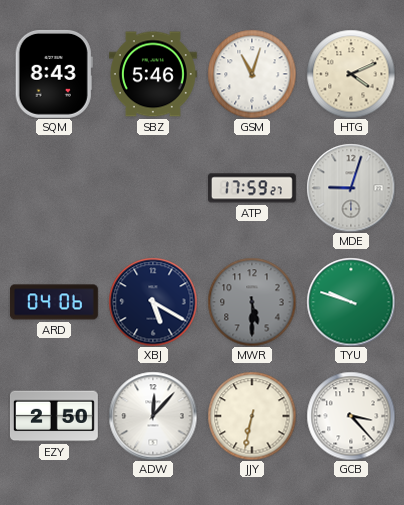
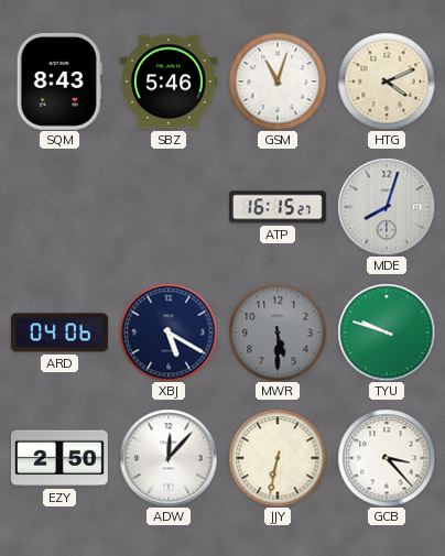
ATP: 17:59 -> 16:15
MDE: 9:03 -> 8:03
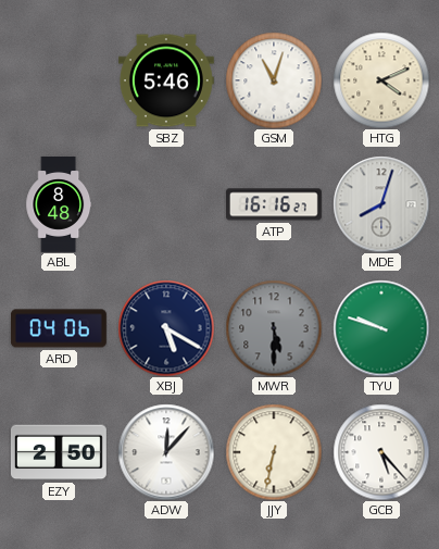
SQM: 8:43 -> none
ABL: none -> 8:48
ATP: 16:15 -> 16:16
GCB: 3:23 -> 5:23
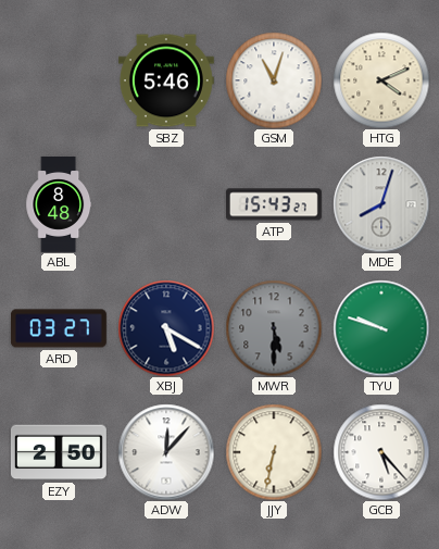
ATP: 16:16 -> 15:43
ARD: 04:06 -> 03:27
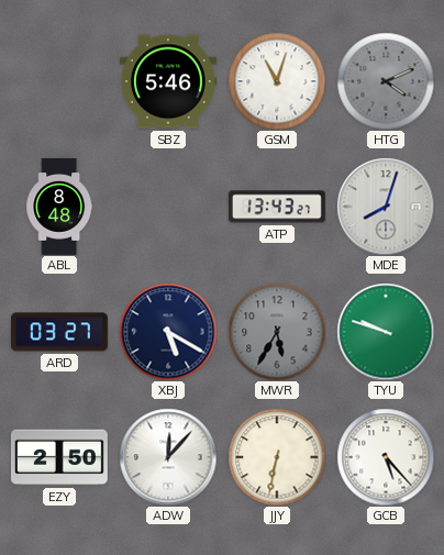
HTG dial: cream -> grey
ATP: 15:43 -> 13:43
MWR: 5:30 -> 5:35
